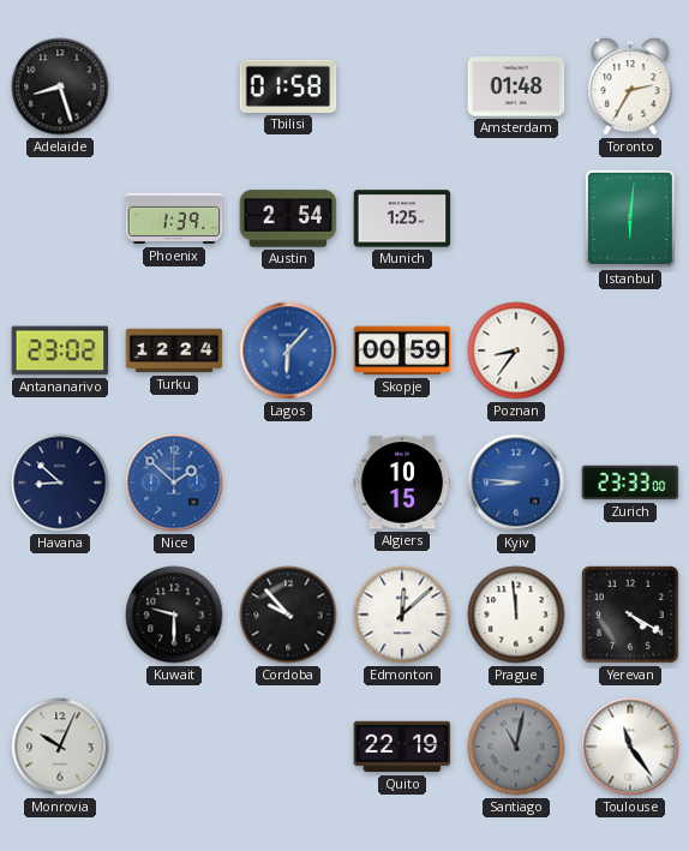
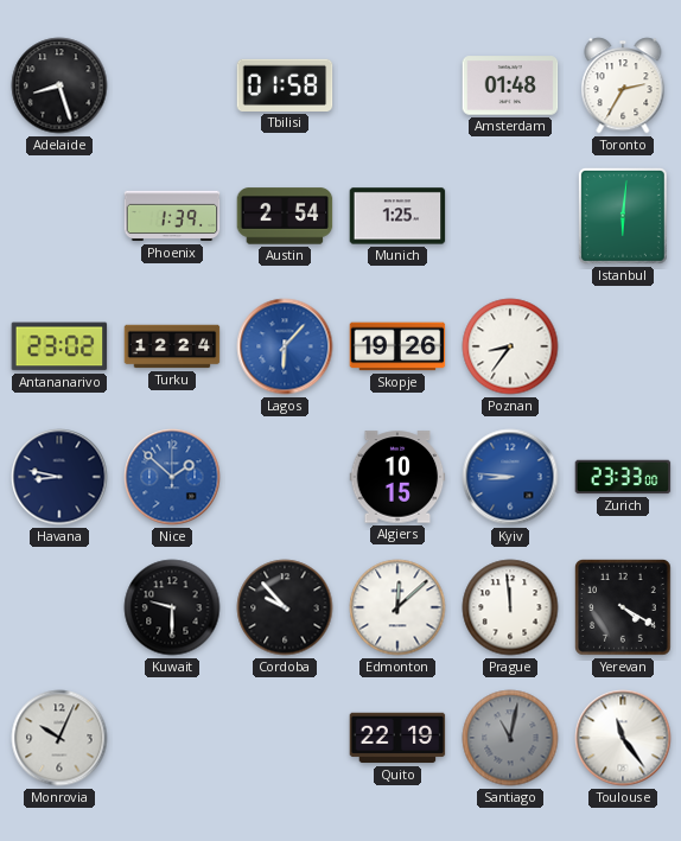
Skopje: 00:59 -> 19:26
Havana: 8:52 -> 8:47
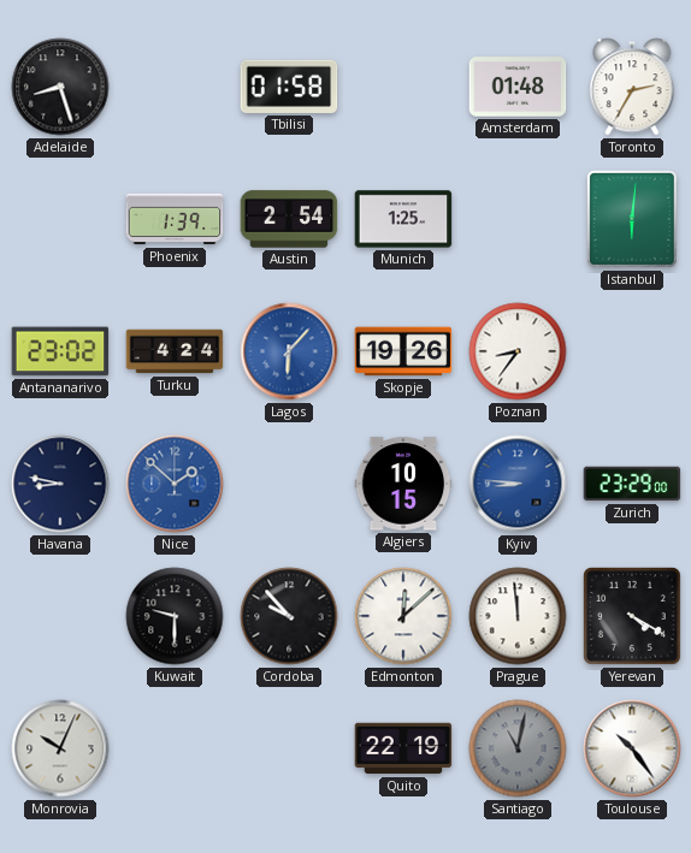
Turku: 12:24 -> 4:24
Zurich: 23:33 -> 23:29
Toulouse: 11:24 -> 10:24
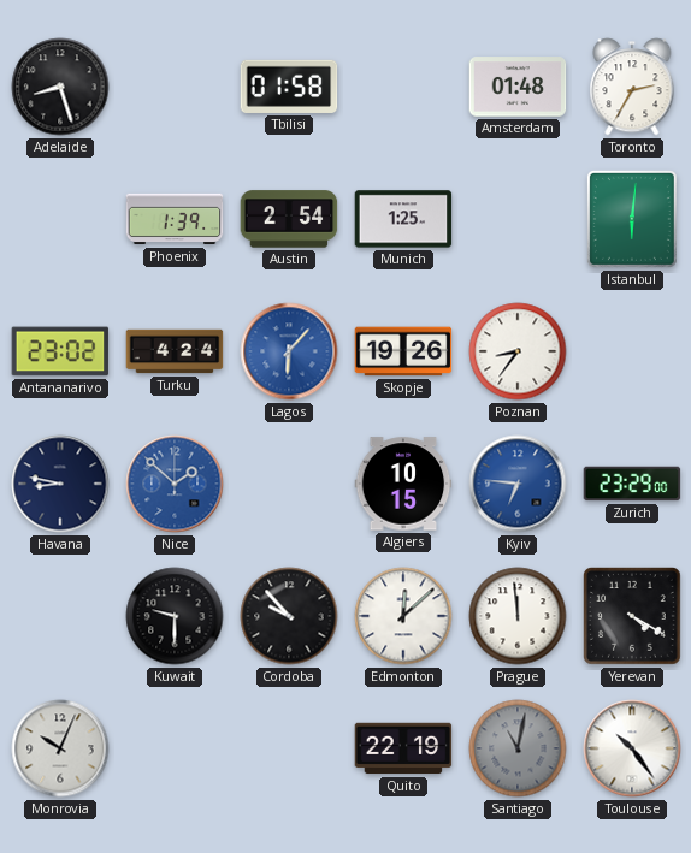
Kyiv: 8:46 -> 6:46
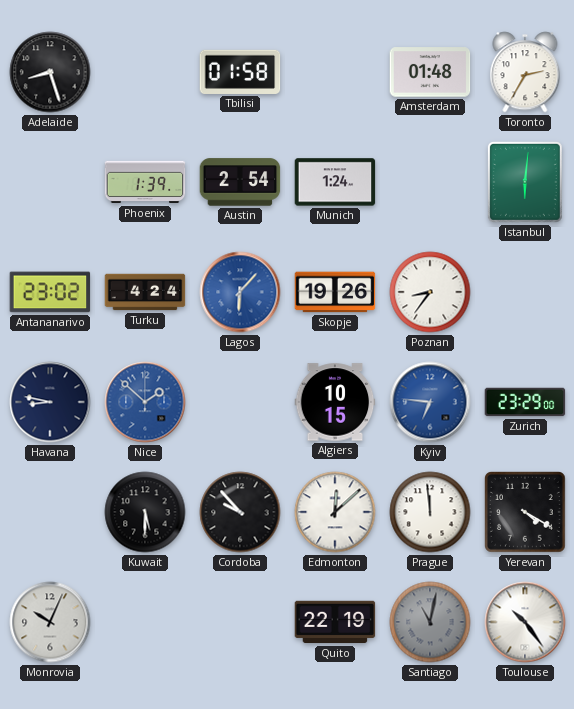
Munich: 1:25 -> 1:24
Kuwait: 9:30 -> 5:30
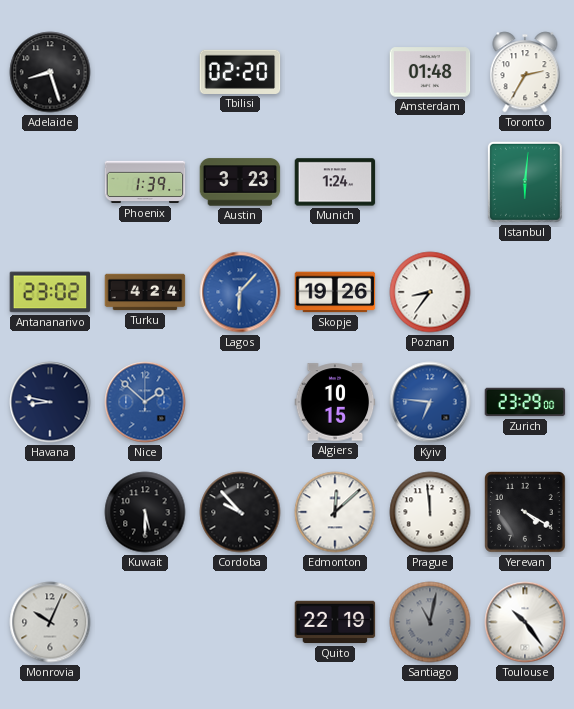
Tbilisi: 01:58 -> 02:20
Austin: 2:54 -> 3:23
